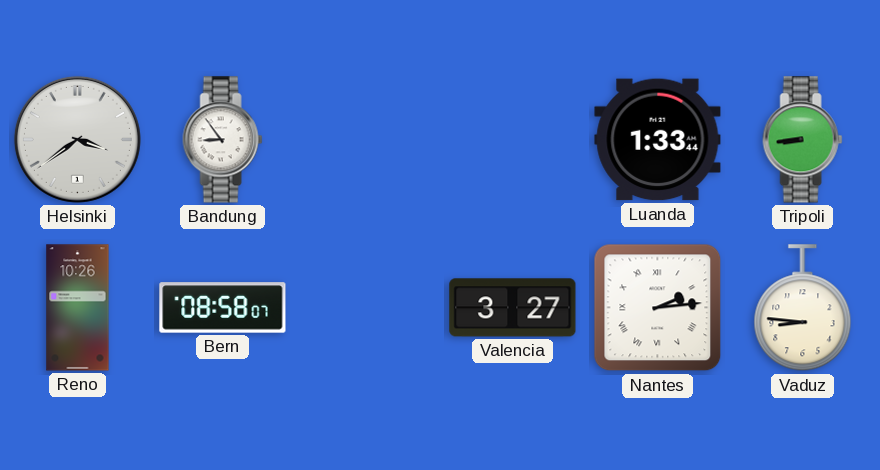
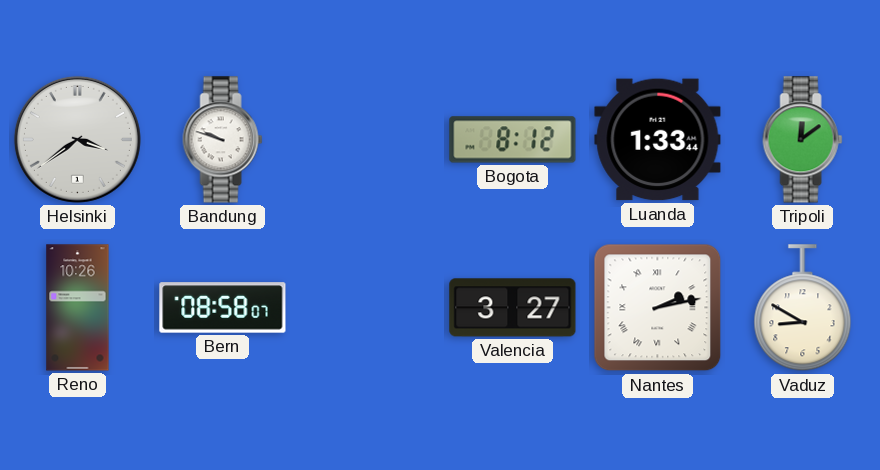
Bandung: 8:54 -> 9:48
Bogota: none -> 8:12
Tripoli: 8:44 -> 12:09
Nantes: 2:14 -> 2:13
Vaduz: 8:46 -> 8:50
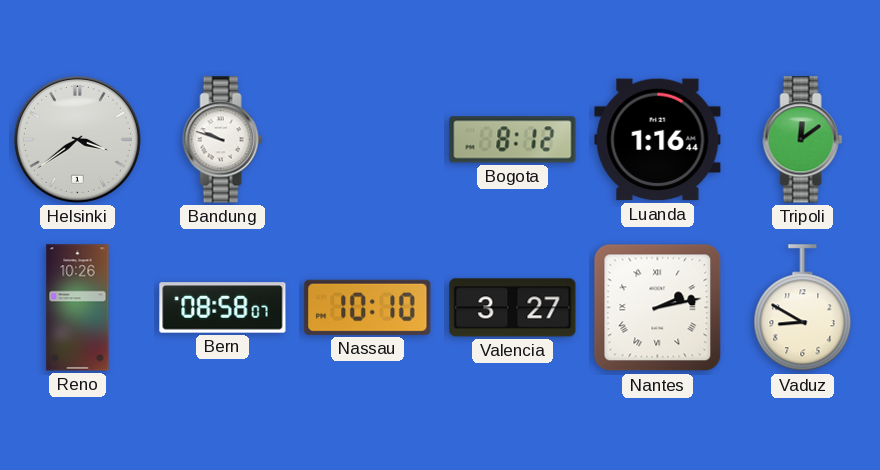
Luanda: 1:33 -> 1:16
Nassau: none -> 10:10
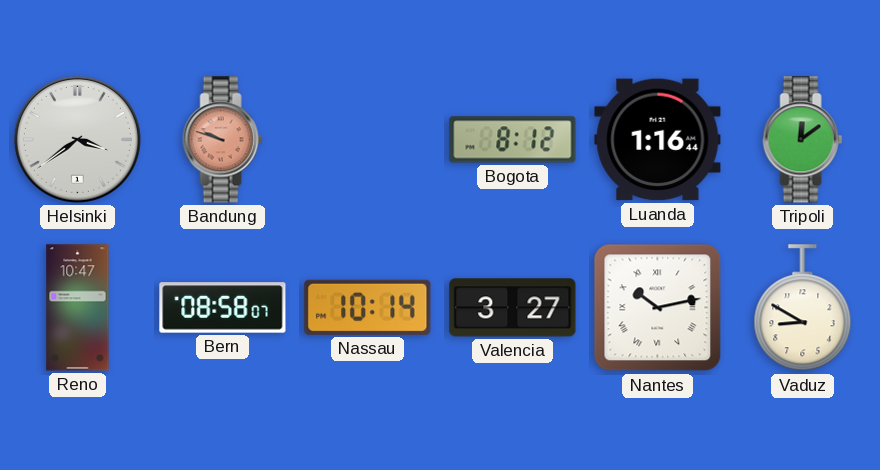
Bandung dial: white -> salmon
Reno: 10:26 -> 10:47
Nassau: 10:10 -> 10:14
Nantes: 2:13 -> 10:13
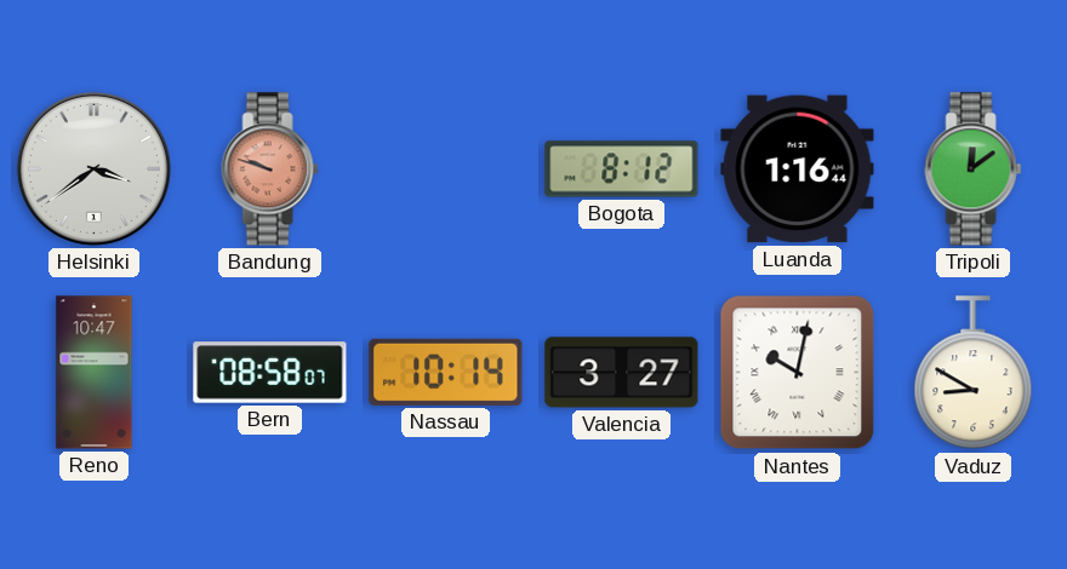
Nantes: 10:13 -> 10:02
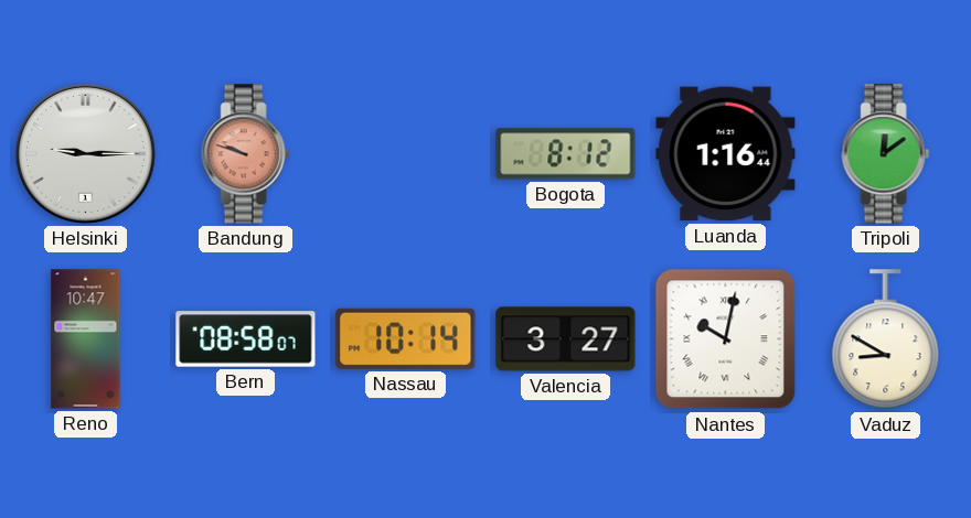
Helsinki: 3:39 -> 9:15
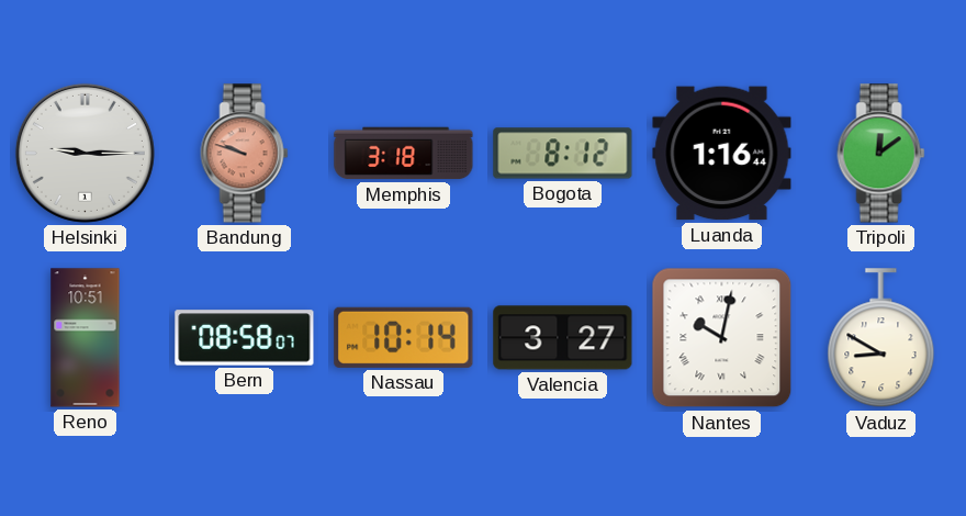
Memphis: none -> 3:18
Reno: 10:47 -> 10:51
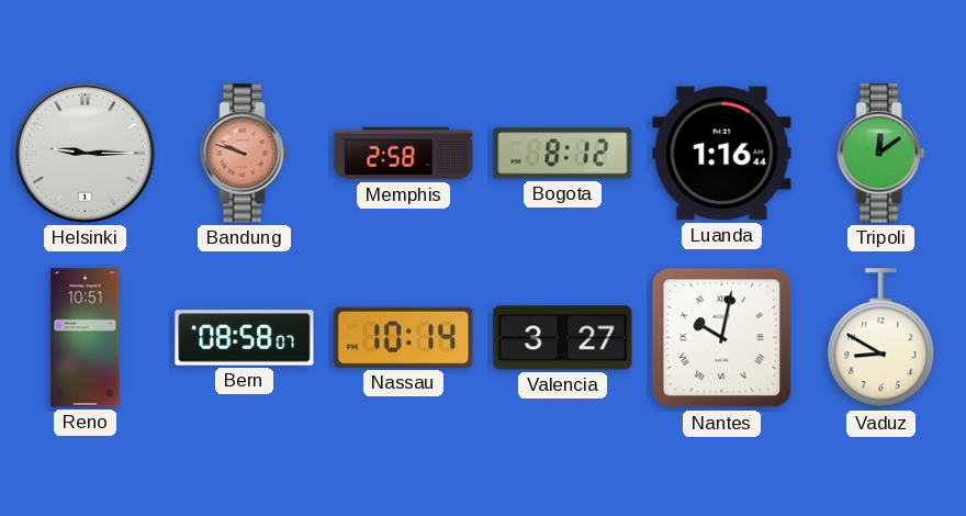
Memphis: 3:18 -> 2:58
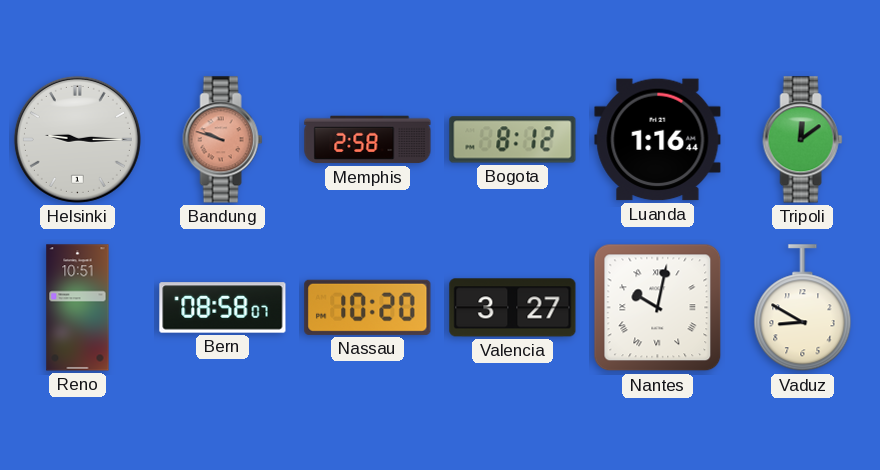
Nassau: 10:14 -> 10:20
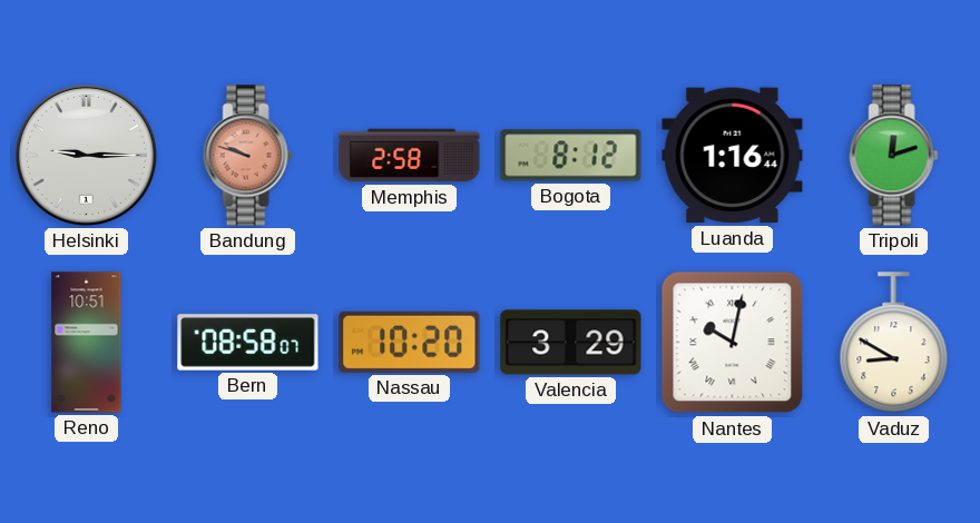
Tripoli: 12:09 -> 12:12
Valencia: 3:27 -> 3:29
